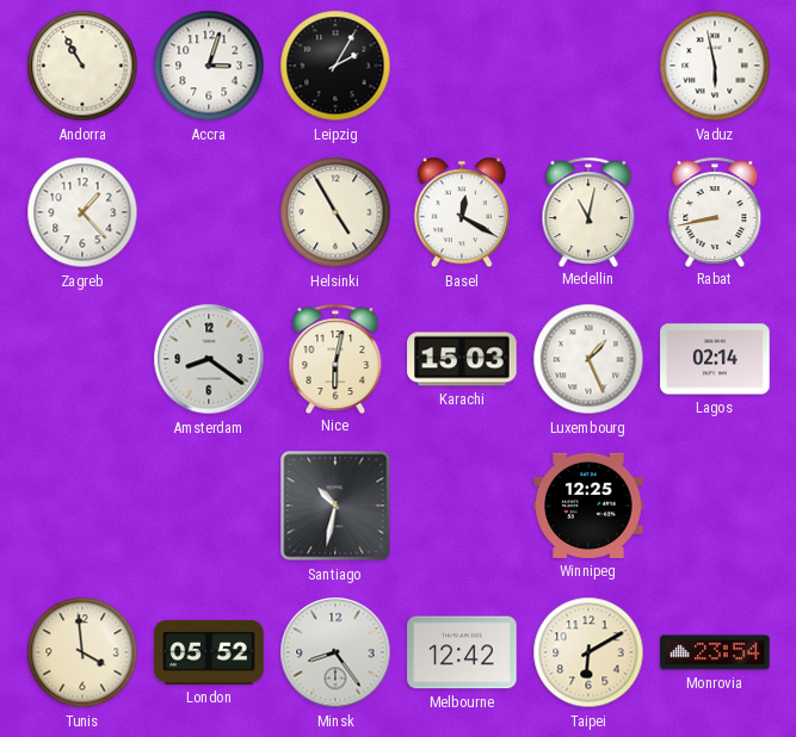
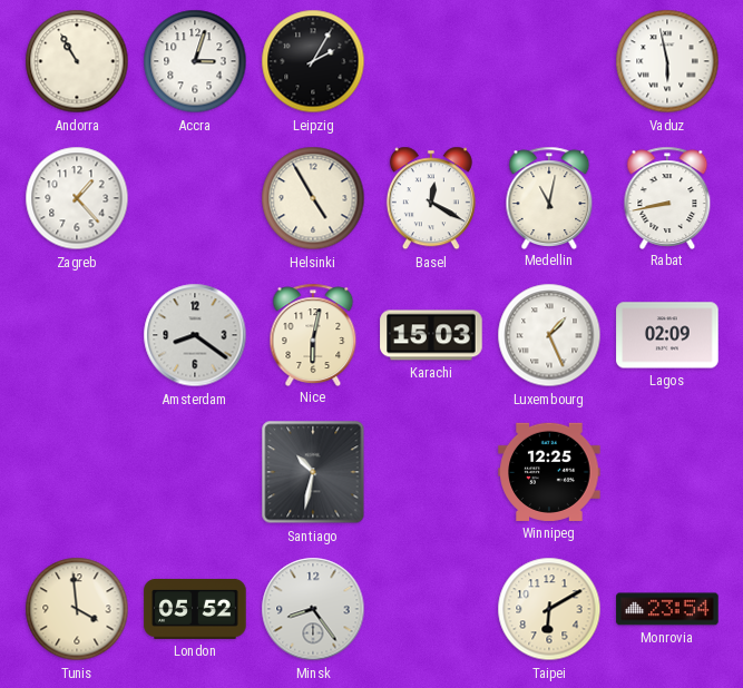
Lagos: 02:14 -> 02:09
Melbourne: 12:42 -> none
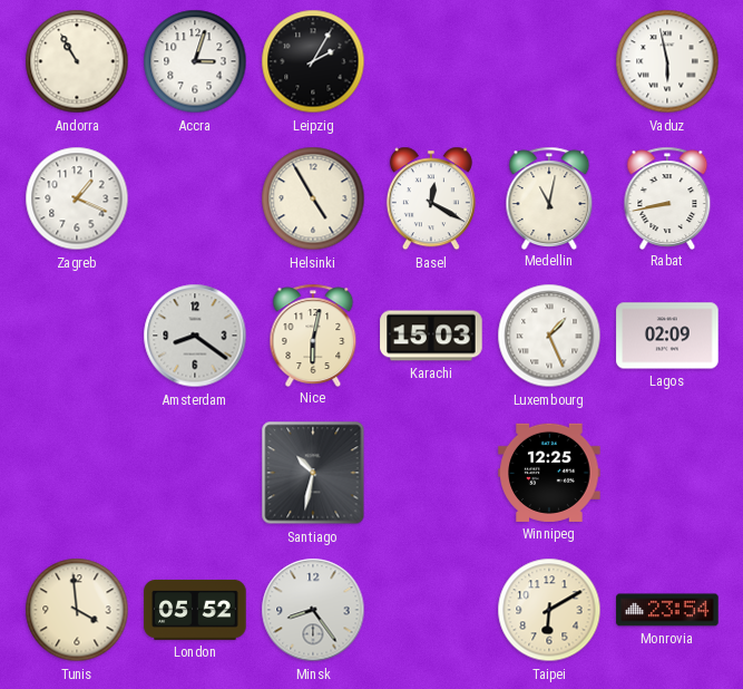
Zagreb: 1:23 -> 1:19
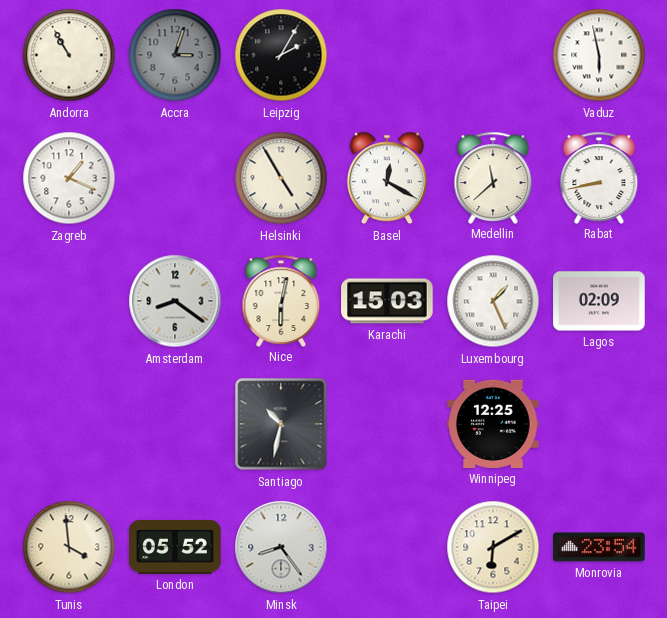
Accra dial: white -> grey
Medellin: 11:02 -> 11:38
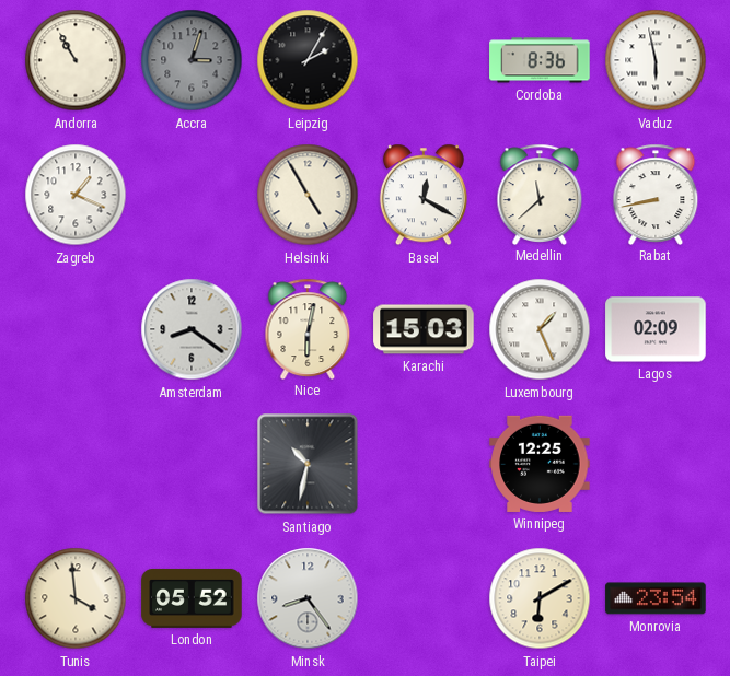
Cordoba: none -> 8:36
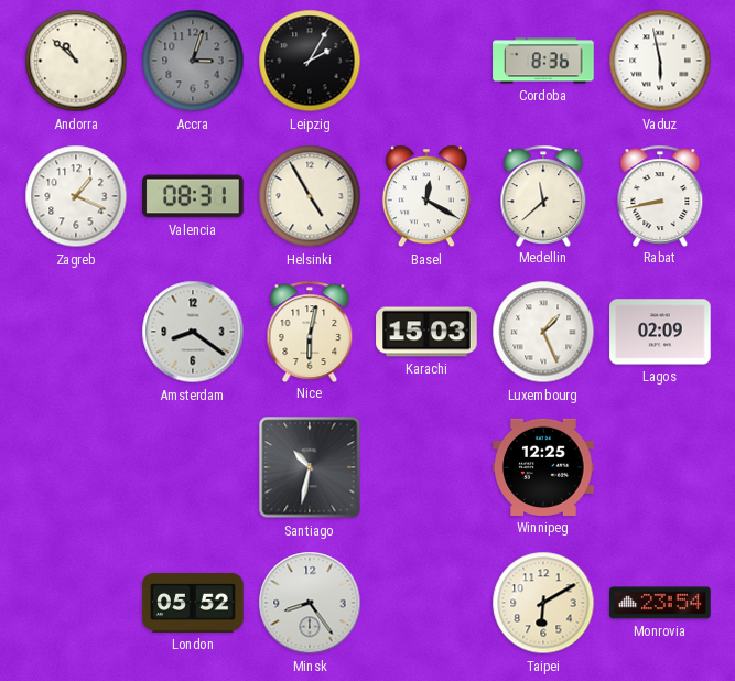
Andorra: 10:55 -> 10:52
Valencia: none -> 08:31
Tunis: 3:59 -> none
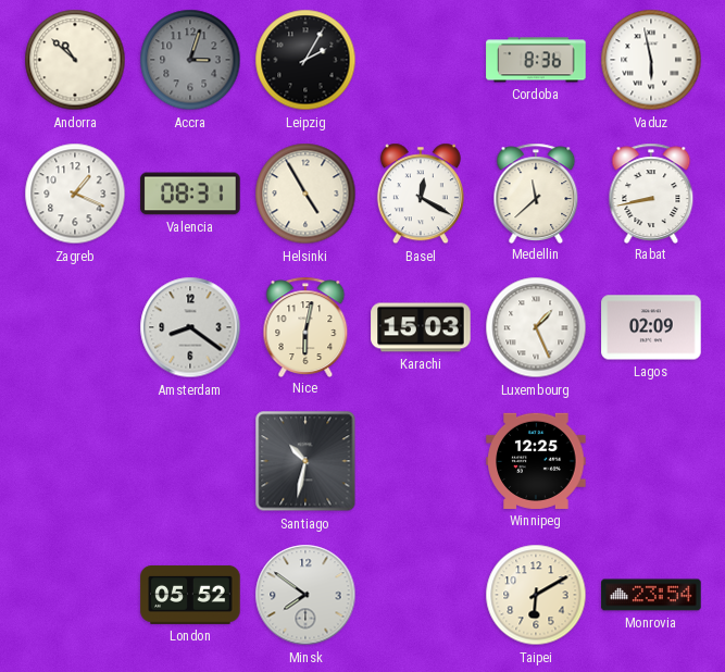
Minsk: 8:24 -> 7:51
